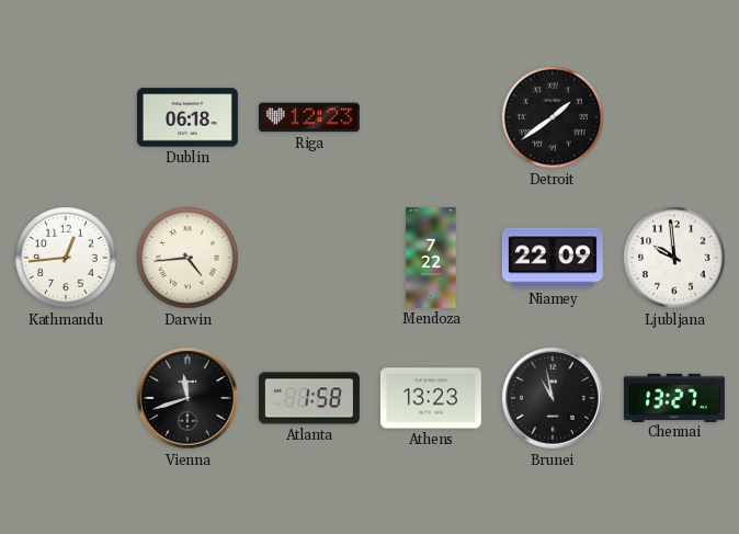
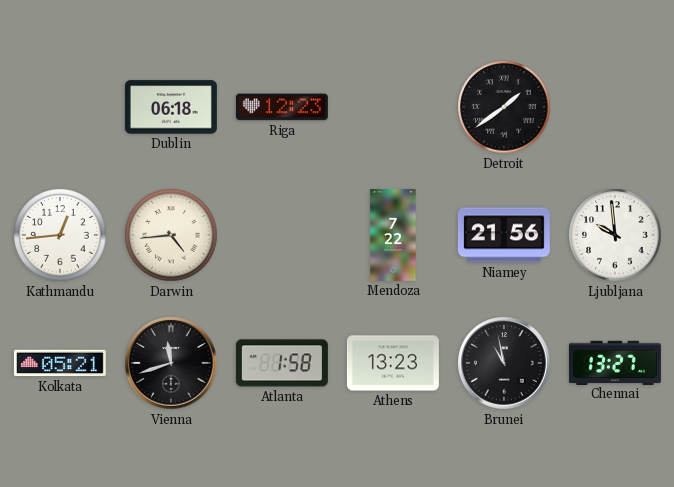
Niamey: 22:09 -> 21:56
Kolkata: none -> 05:21
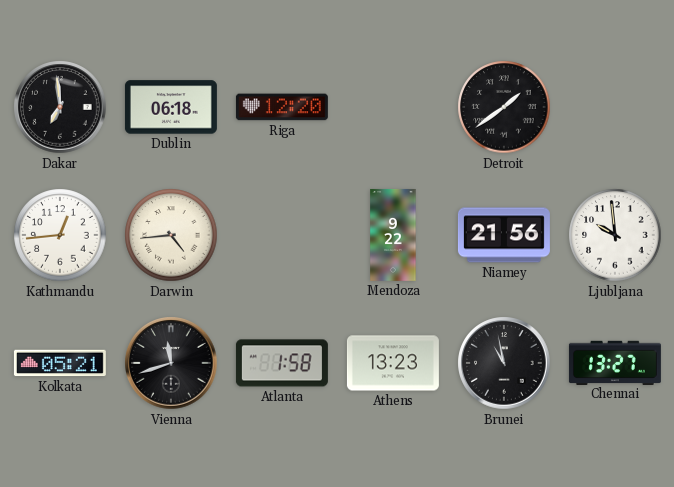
Dakar: none -> 6:59
Riga: 12:23 -> 12:20
Mendoza: 7:22 -> 9:22
